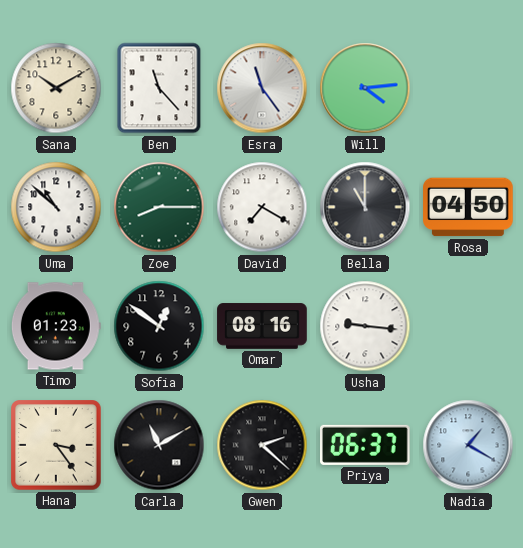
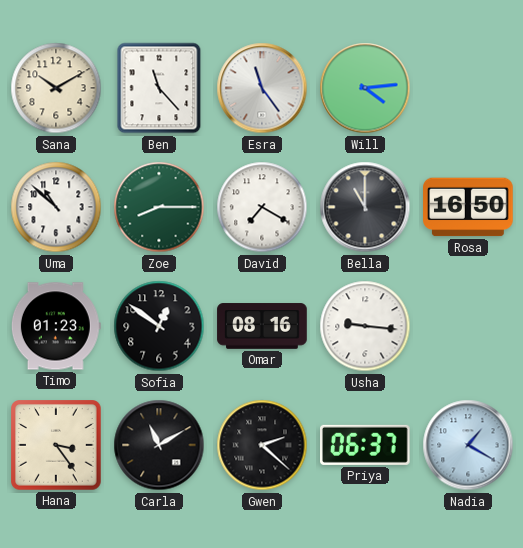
Rosa: 04:50 -> 16:50
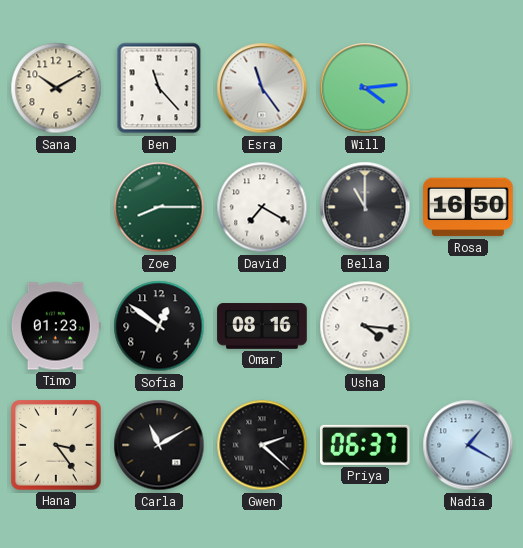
Uma: 10:52 -> none
Usha: 9:16 -> 4:16
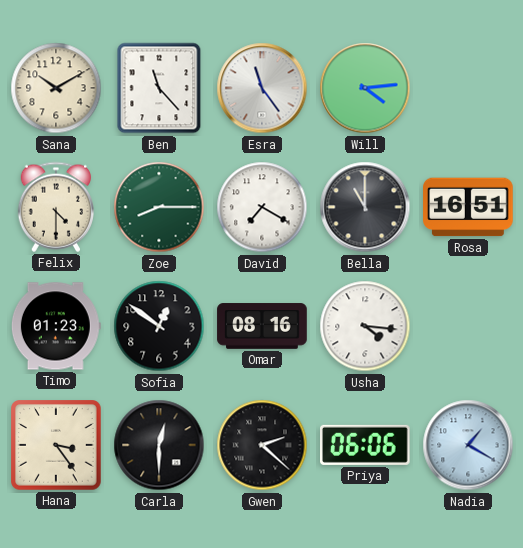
Felix: none -> 4:30
Rosa: 16:50 -> 16:51
Carla: 11:10 -> 12:30
Priya: 06:37 -> 06:06
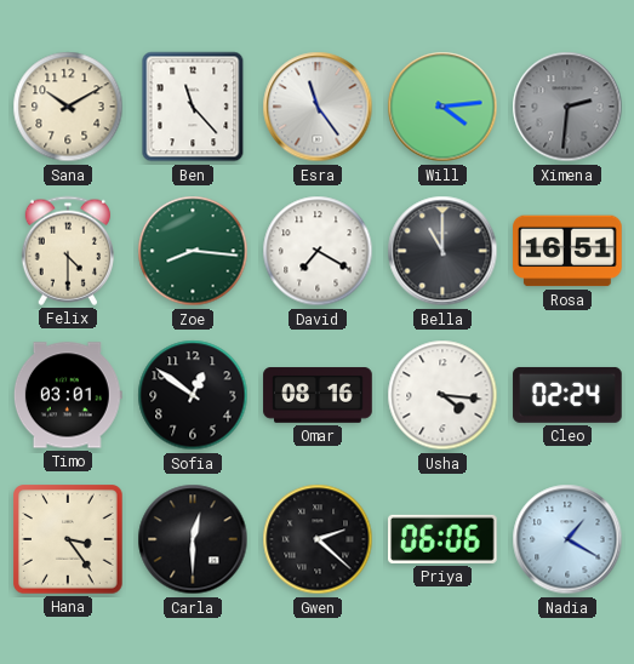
Ximena: none -> 2:31
Zoe: 8:15 -> 8:16
Timo: 01:23 -> 03:01
Cleo: none -> 02:24
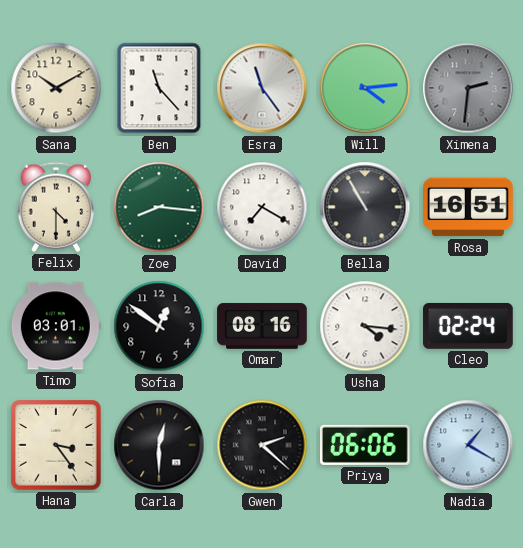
Bella: 11:00 -> 10:55
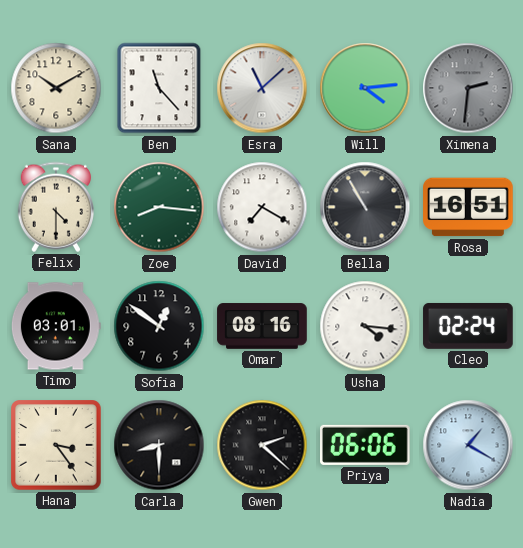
Esra: 11:24 -> 11:08
Carla: 12:30 -> 8:30
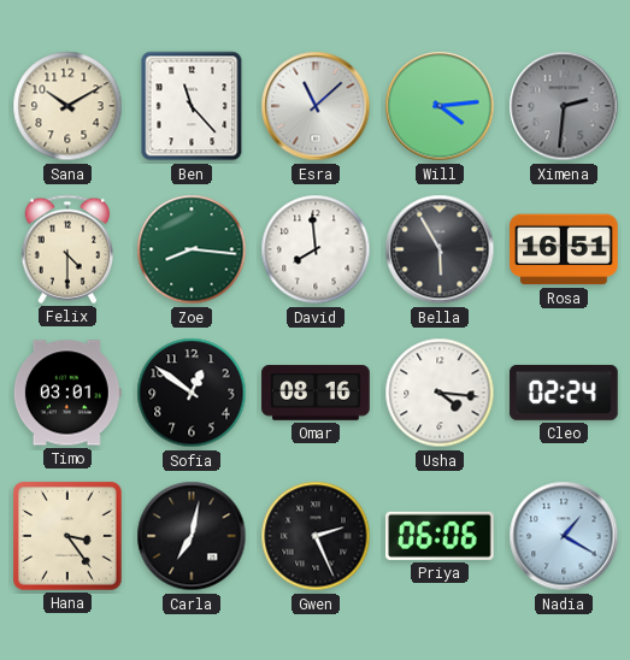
David: 7:20 -> 7:59
Bella: 10:55 -> 5:55
Carla: 8:30 -> 7:02
Gwen: 2:22 -> 2:26
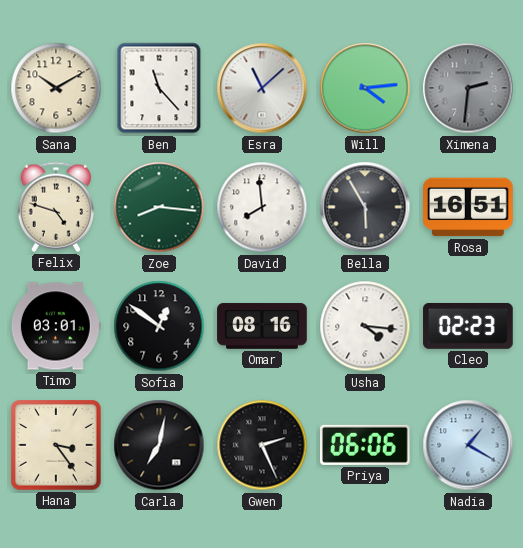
Felix: 4:30 -> 4:48
Cleo: 02:24 -> 02:23
